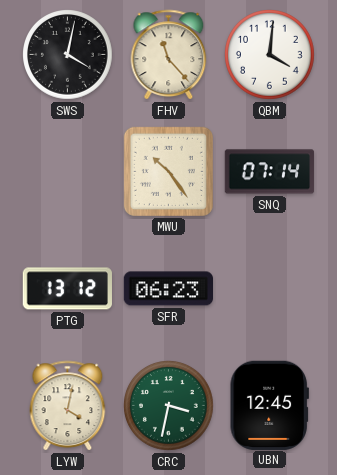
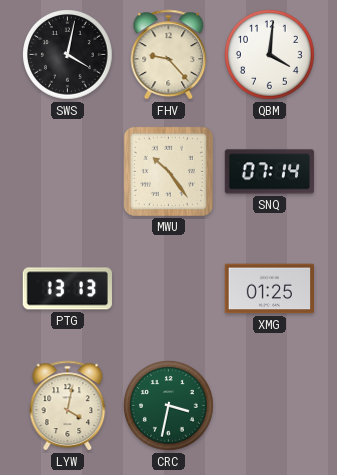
FHV: 11:23 -> 9:23
PTG: 13:12 -> 13:13
SFR: 06:23 -> none
XMG: none -> 01:25
UBN: 12:45 -> none
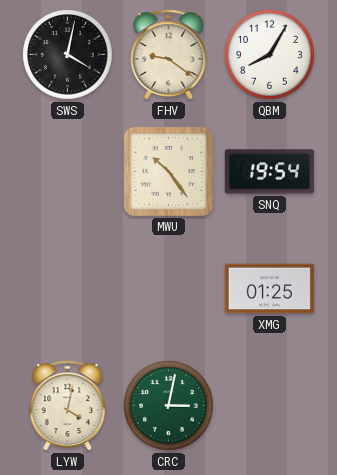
FHV: 9:23 -> 9:21
QBM: 4:01 -> 8:05
SNQ: 07:14 -> 19:54
PTG: 13:13 -> none
CRC: 3:32 -> 3:02
